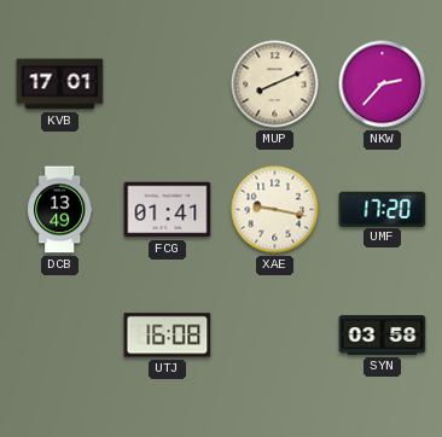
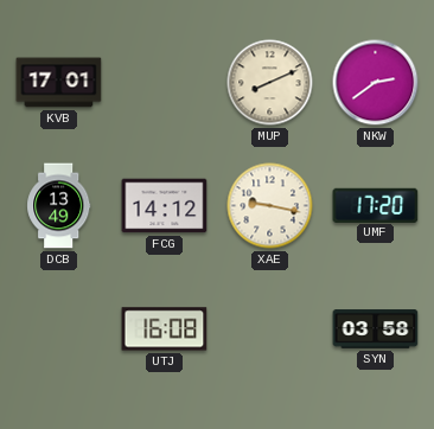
NKW: 2:37 -> 2:39
FCG: 01:41 -> 14:12
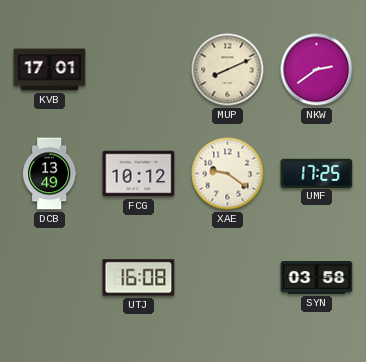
FCG: 14:12 -> 10:12
XAE: 9:17 -> 9:21
UMF: 17:20 -> 17:25
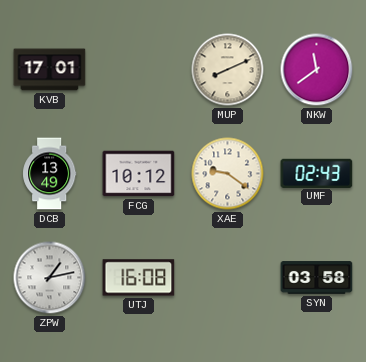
NKW: 2:39 -> 11:39
UMF: 17:25 -> 02:43
ZPW: none -> 1:13
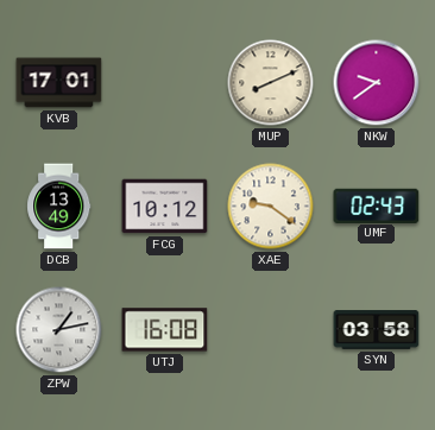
NKW: 11:39 -> 9:39
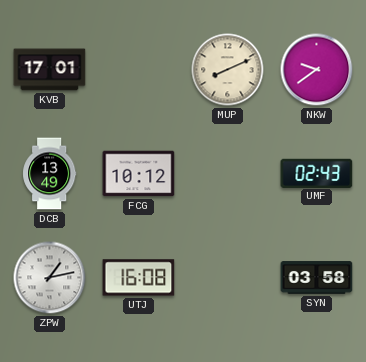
XAE: 9:21 -> none
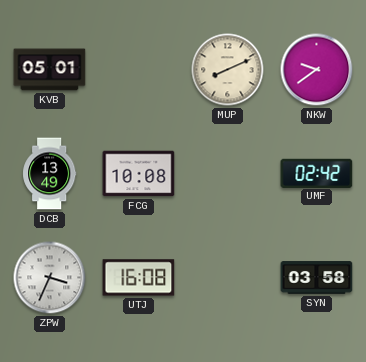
KVB: 17:01 -> 05:01
FCG: 10:12 -> 10:08
UMF: 02:43 -> 02:42
ZPW: 1:13 -> 3:34
